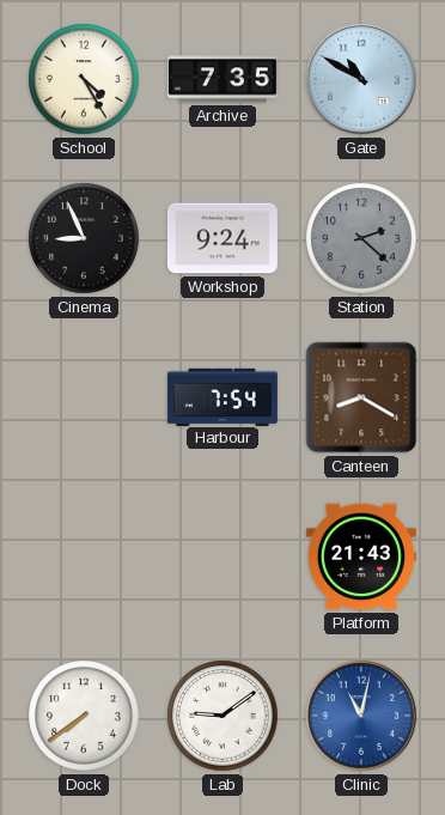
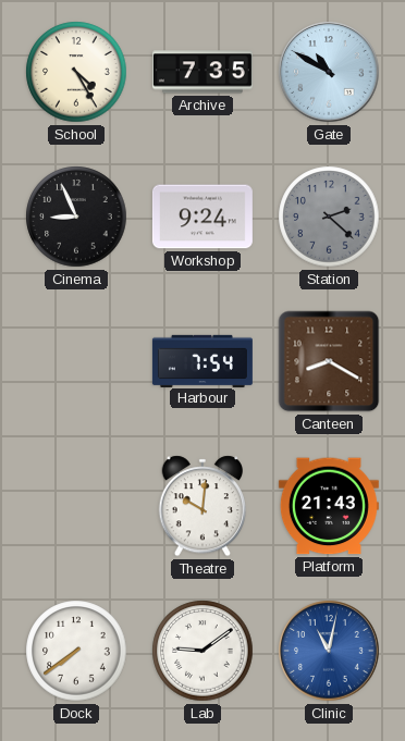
Theatre: none -> 10:01
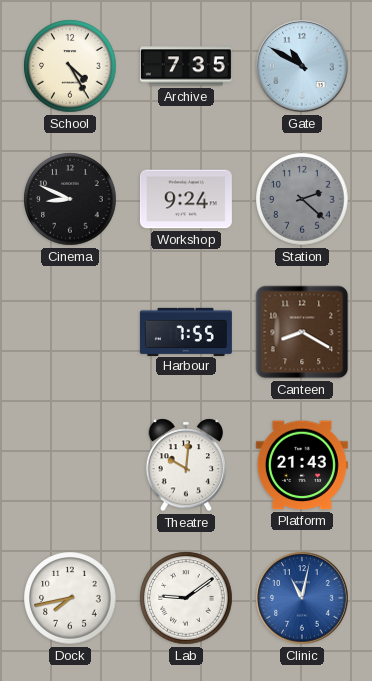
Cinema: 8:56 -> 8:49
Harbour: 7:54 -> 7:55
Dock: 7:39 -> 7:43
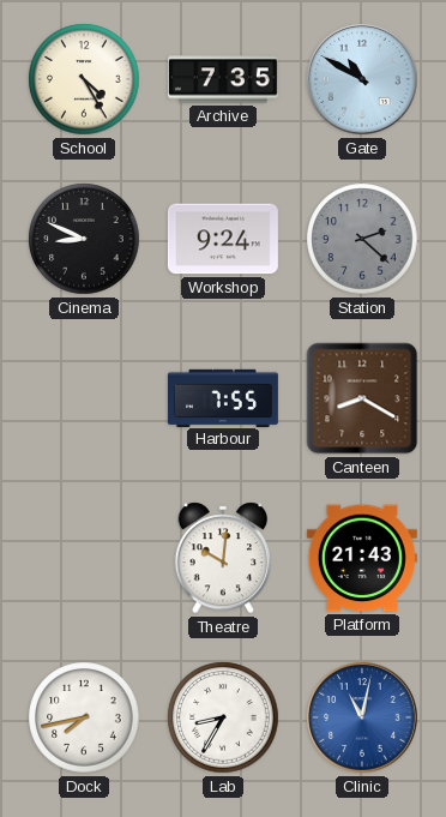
Lab: 9:09 -> 8:35
